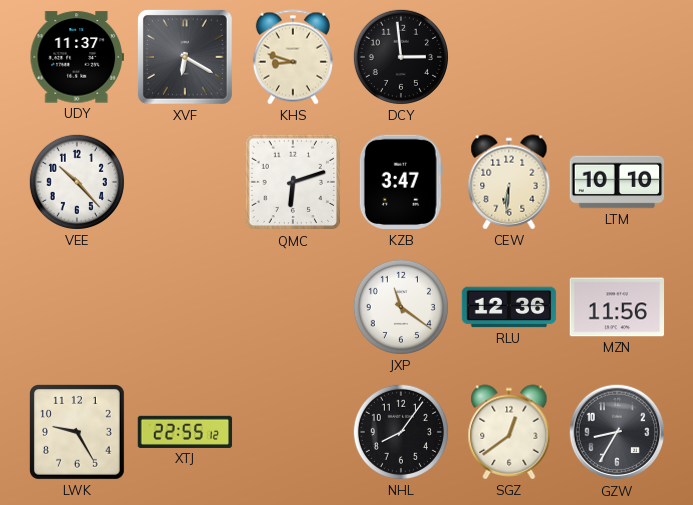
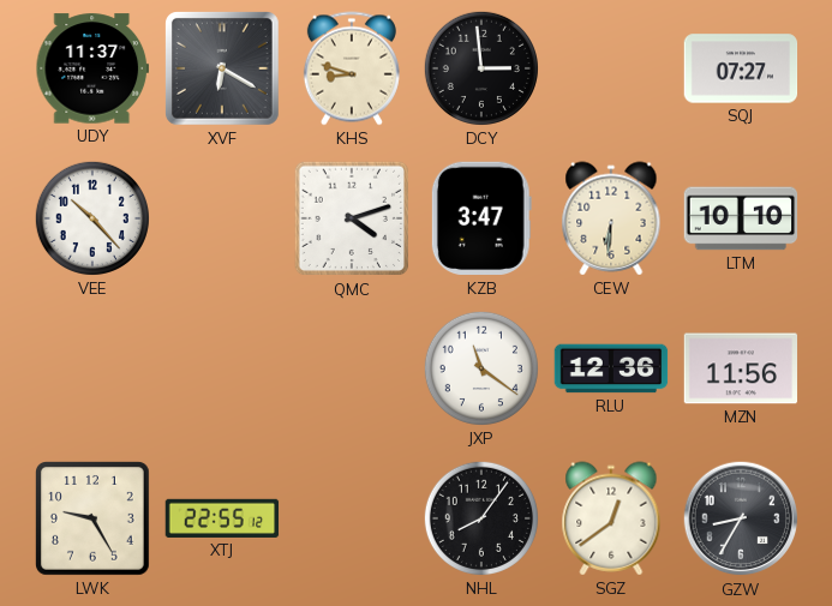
SQJ: none -> 07:27
QMC: 6:12 -> 4:12
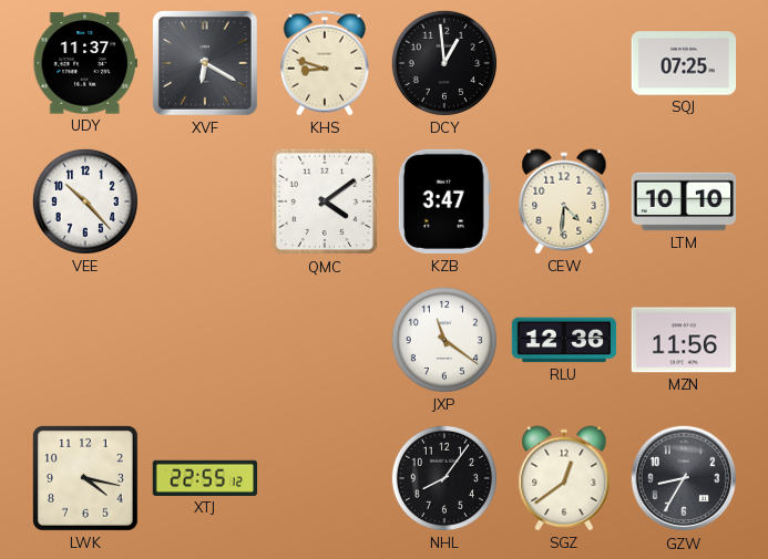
DCY: 2:59 -> 12:59
SQJ: 07:27 -> 07:25
QMC: 4:12 -> 4:09
CEW: 6:31 -> 4:31
LWK: 9:25 -> 4:17
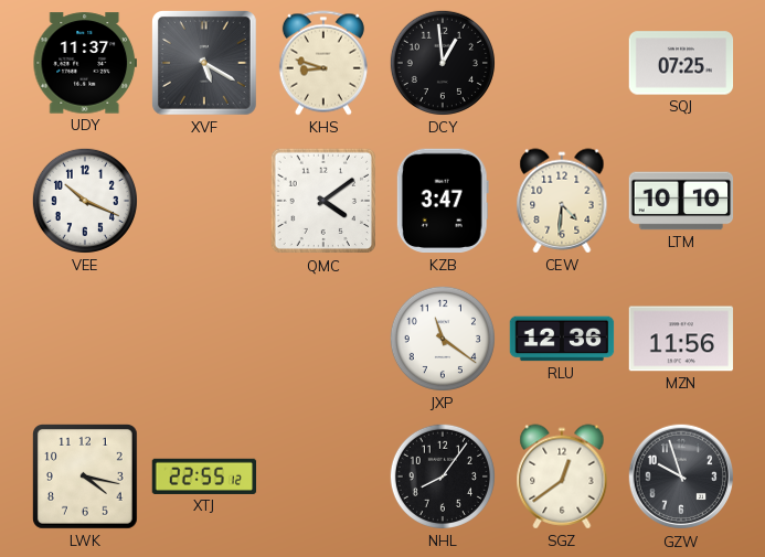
XVF: 6:20 -> 5:20
VEE: 10:23 -> 10:19
GZW: 8:35 -> 9:57
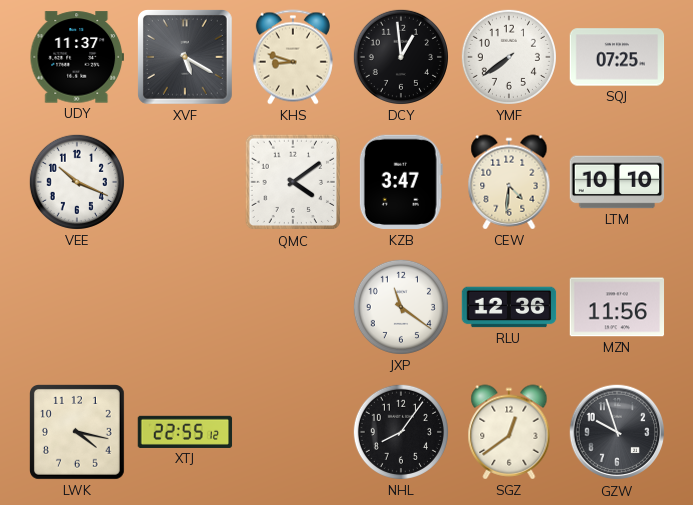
YMF: none -> 7:39
